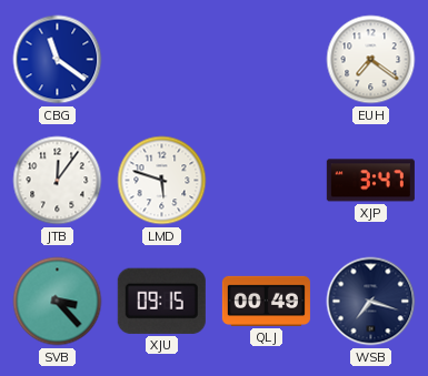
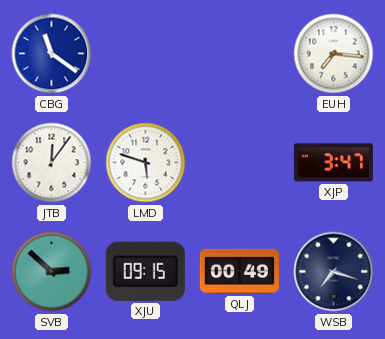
EUH: 7:21 -> 7:16
SVB: 3:23 -> 2:52
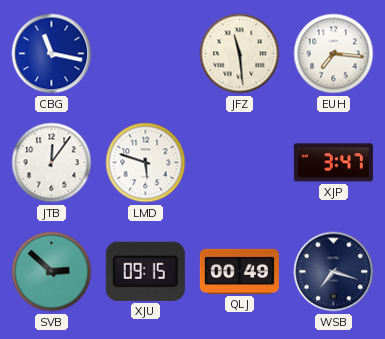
CBG: 11:21 -> 11:17
JFZ: none -> 11:29
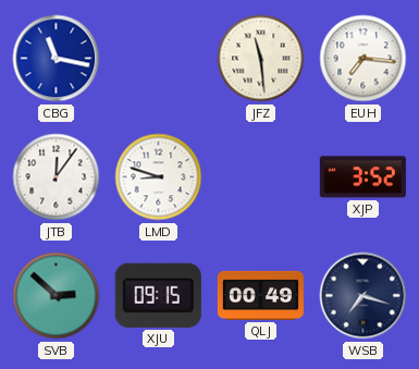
LMD: 5:48 -> 8:48
XJP: 3:47 -> 3:52
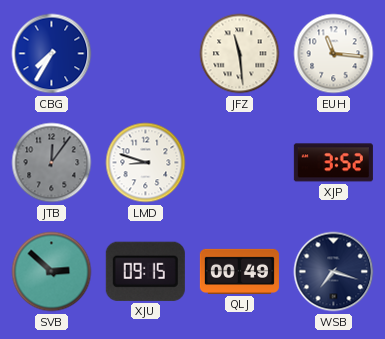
CBG: 11:17 -> 7:35
EUH: 7:16 -> 11:16
JTB dial: white -> grey
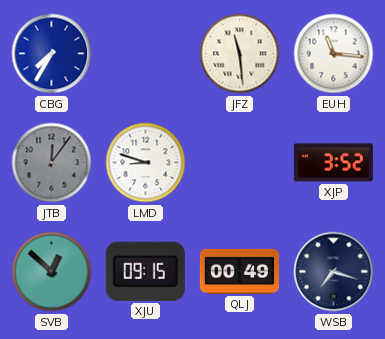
SVB: 2:52 -> 12:52
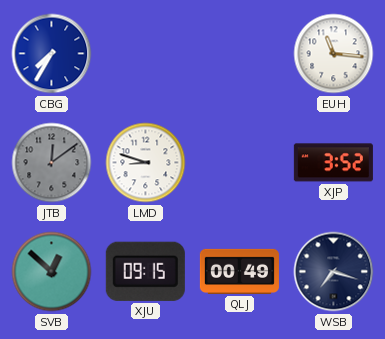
JFZ: 11:29 -> none
JTB: 12:06 -> 12:09
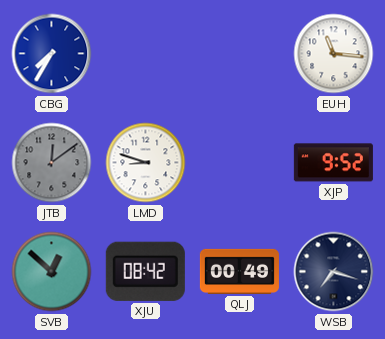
XJP: 3:52 -> 9:52
XJU: 09:15 -> 08:42
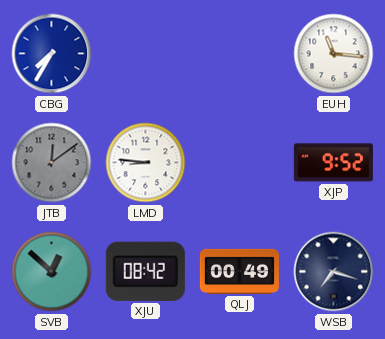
LMD: 8:48 -> 8:46
